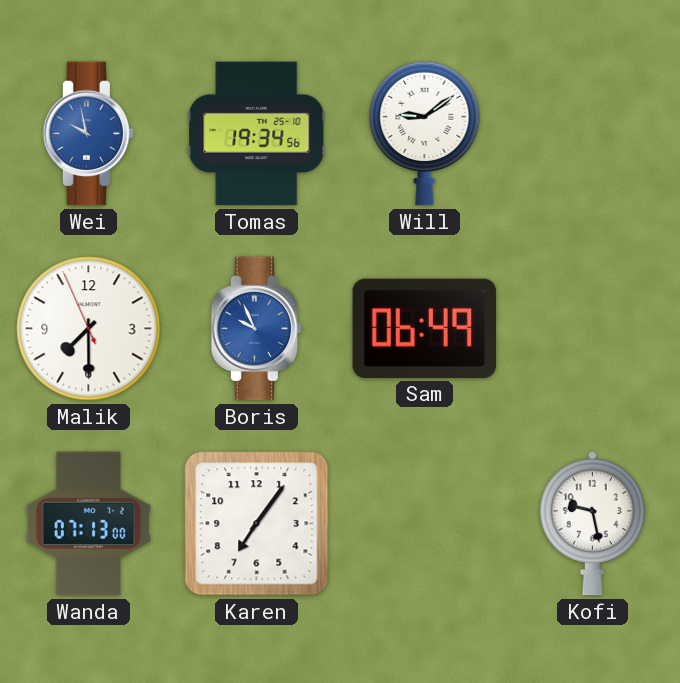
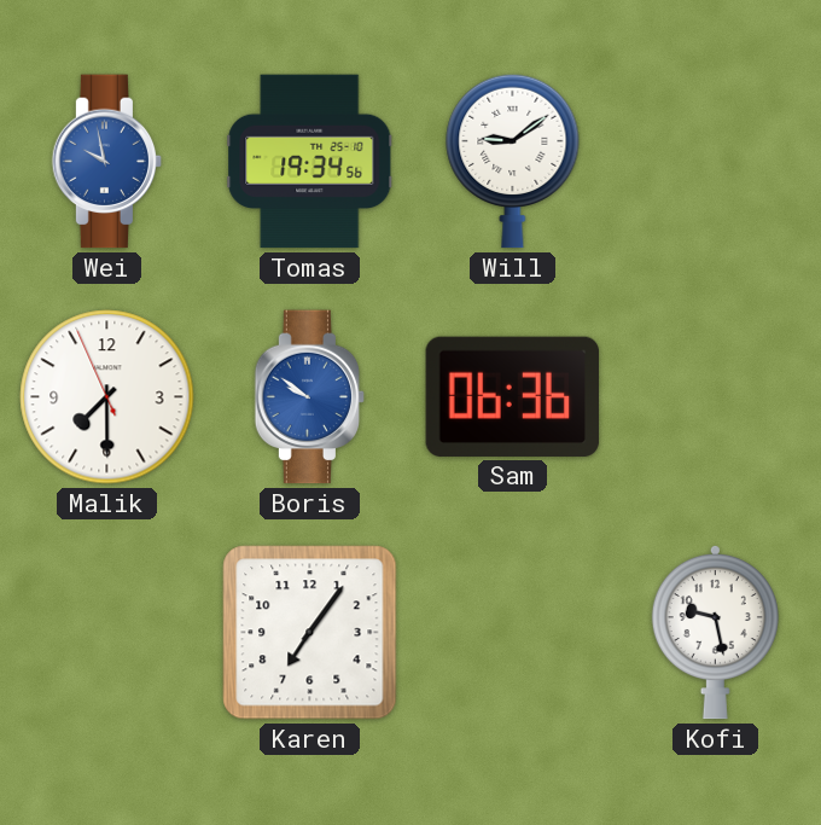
Boris: 9:56 -> 9:51
Sam: 06:49 -> 06:36
Wanda: 07:13 -> none
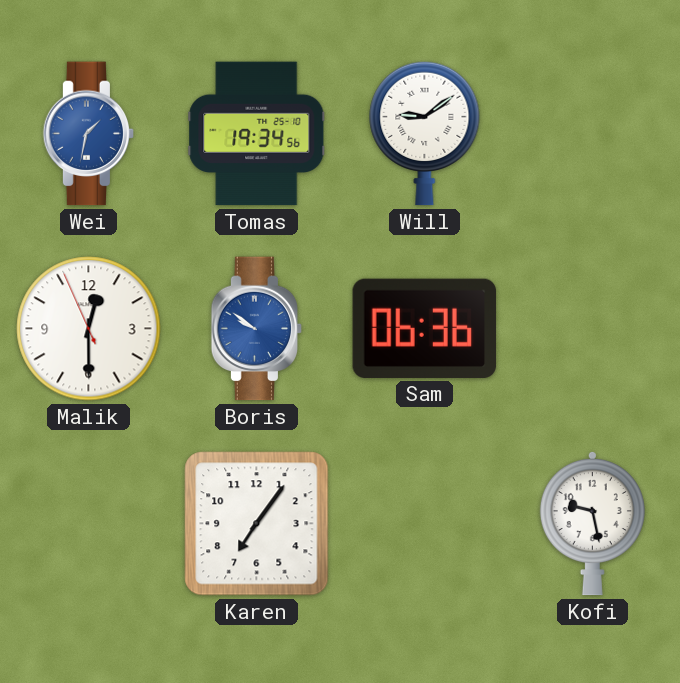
Wei: 9:58 -> 1:32
Malik: 7:29 -> 12:29
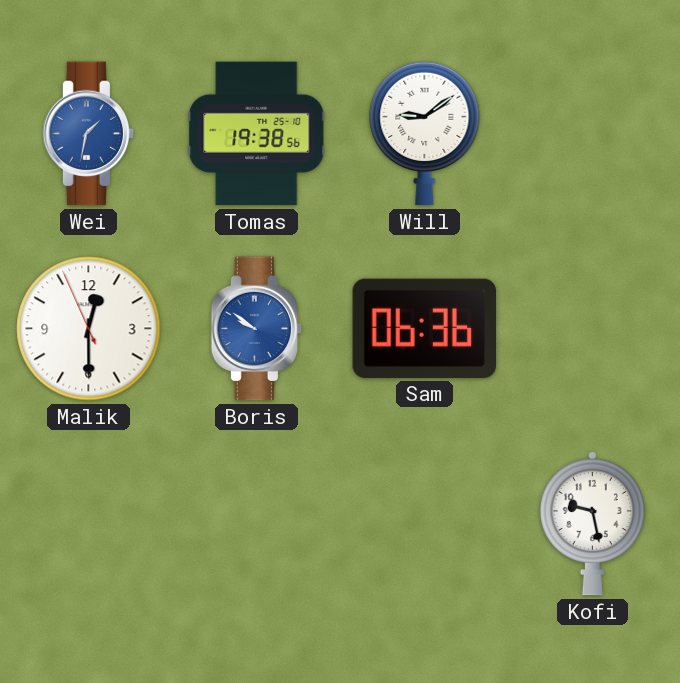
Tomas: 19:34 -> 19:38
Karen: 7:06 -> none
